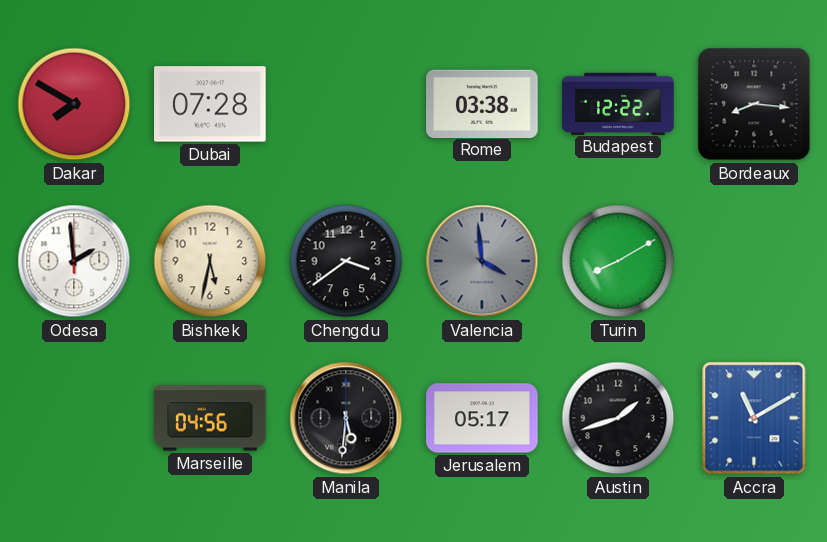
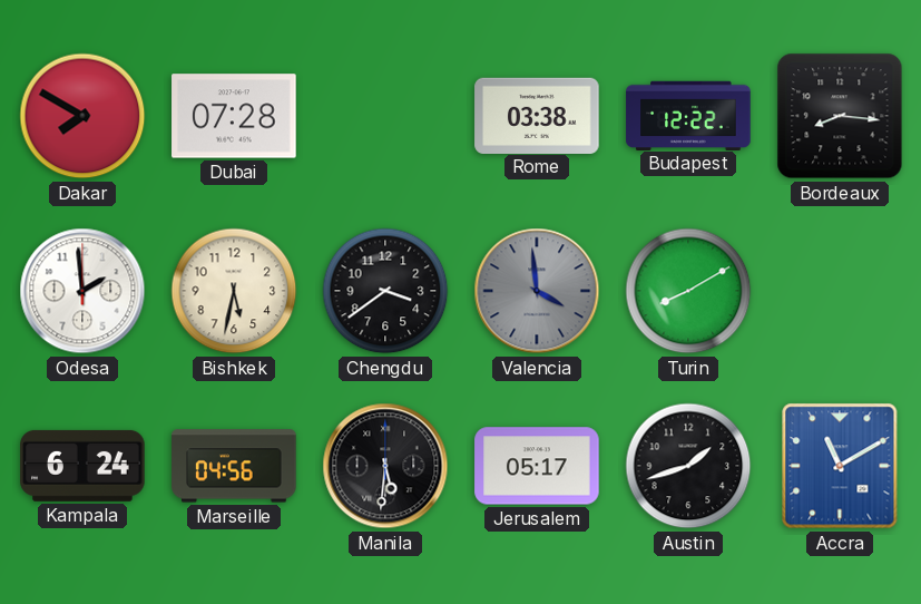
Kampala: none -> 6:24
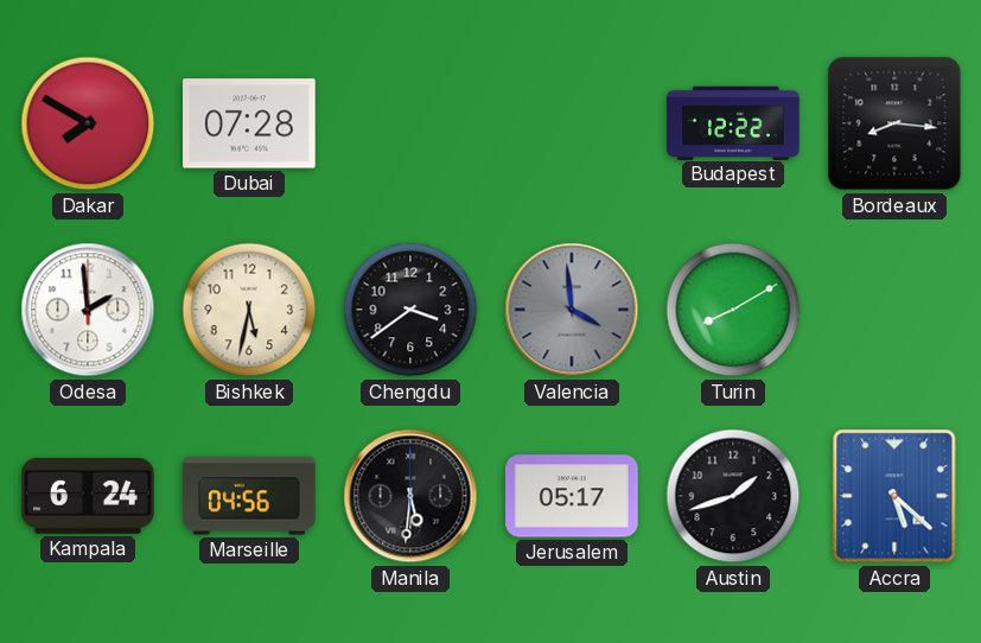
Rome: 03:38 -> none
Accra: 11:10 -> 5:22
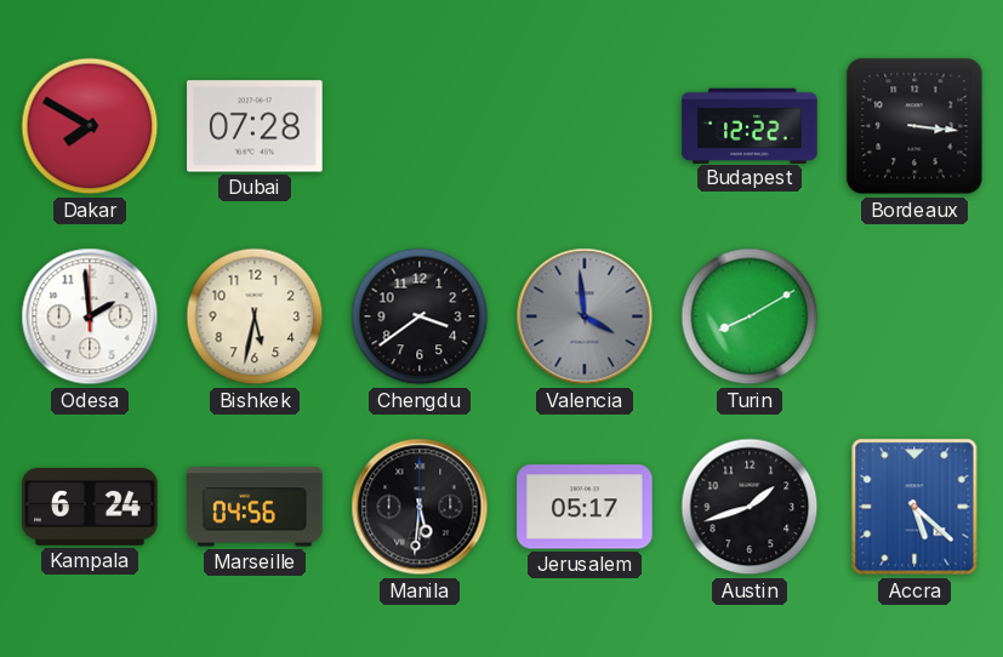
Bordeaux: 8:16 -> 3:16
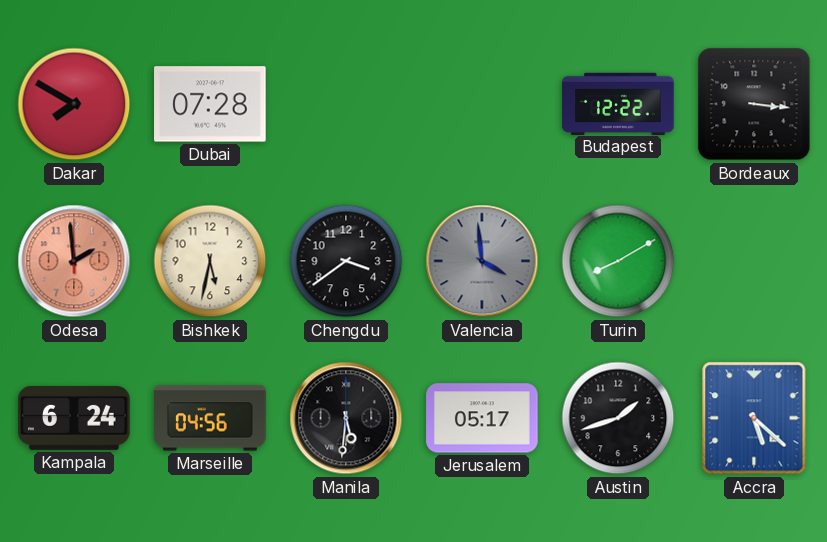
Odesa dial: white -> salmon
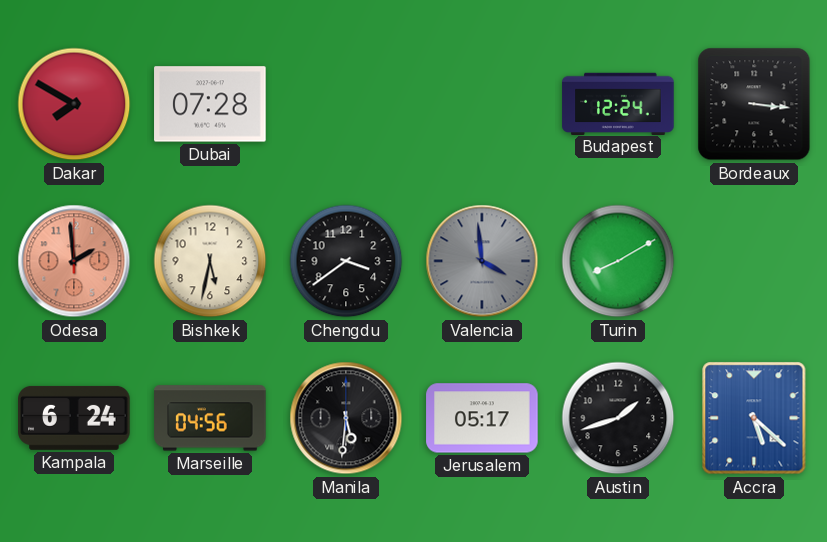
Budapest: 12:22 -> 12:24
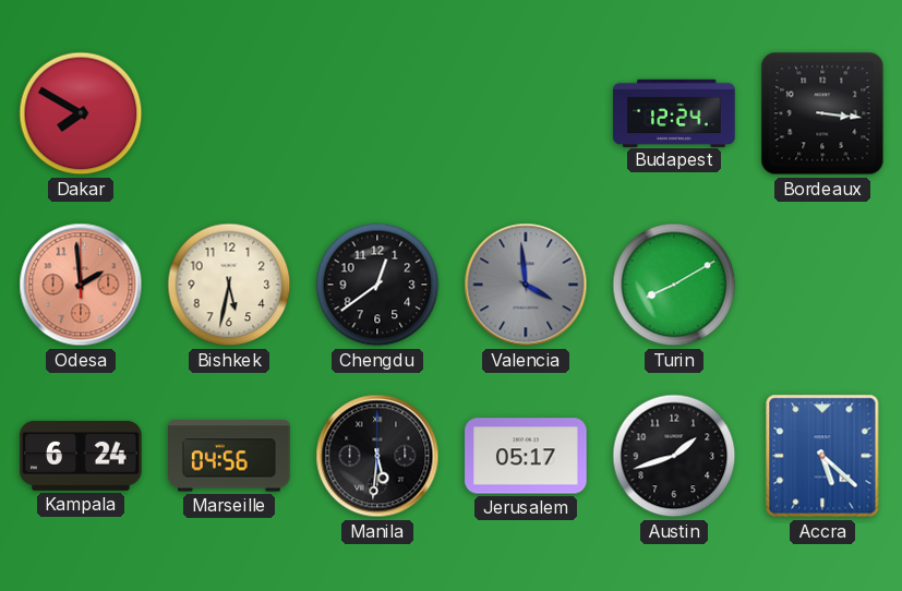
Dubai: 07:28 -> none
Chengdu: 3:39 -> 12:39
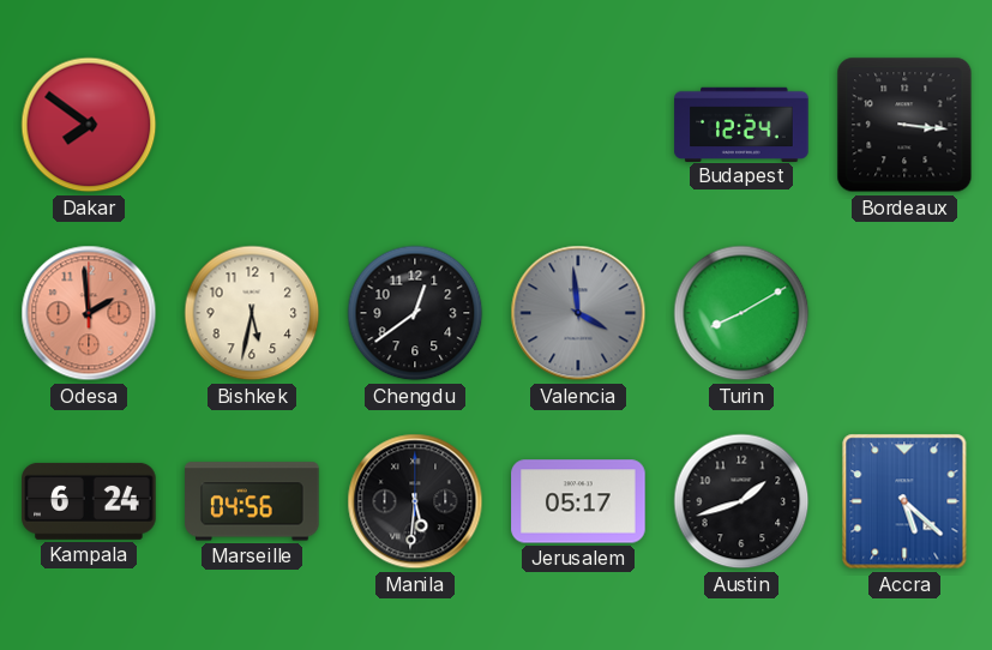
Dakar: 7:50 -> 7:51
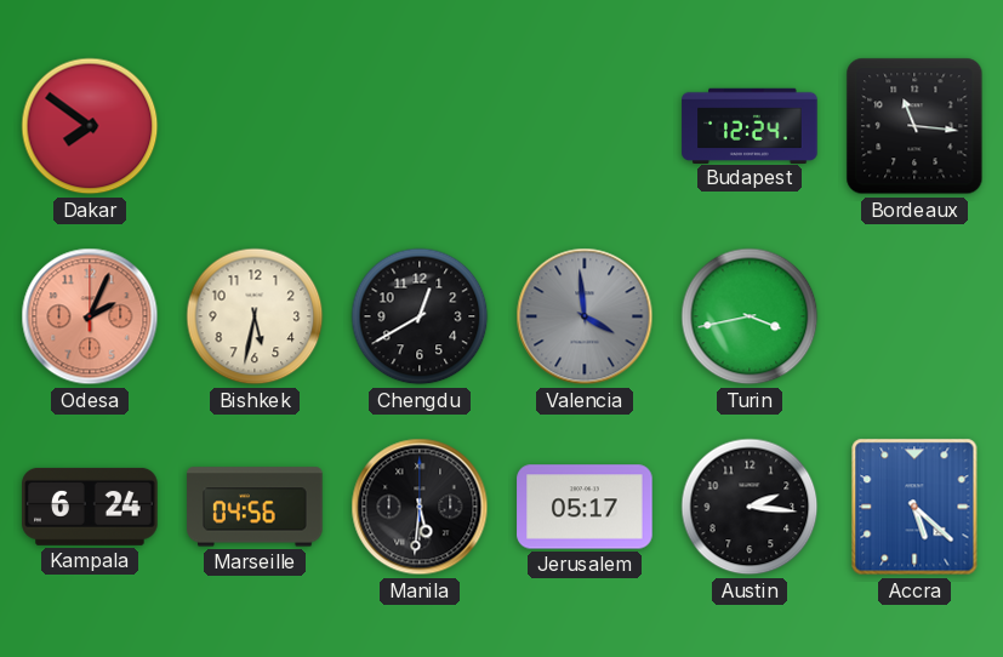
Bordeaux: 3:16 -> 11:16
Odesa: 1:59 -> 2:04
Chengdu: 12:39 -> 12:40
Turin: 8:10 -> 3:43
Austin: 1:42 -> 2:16
